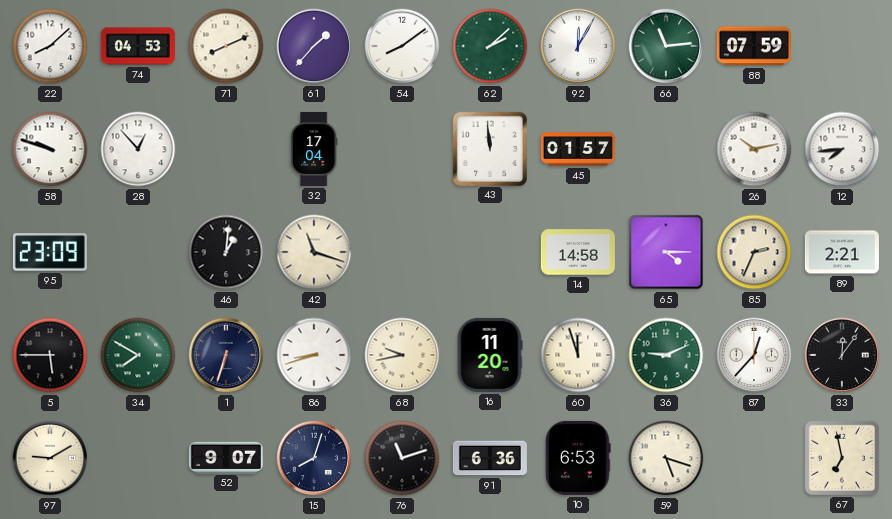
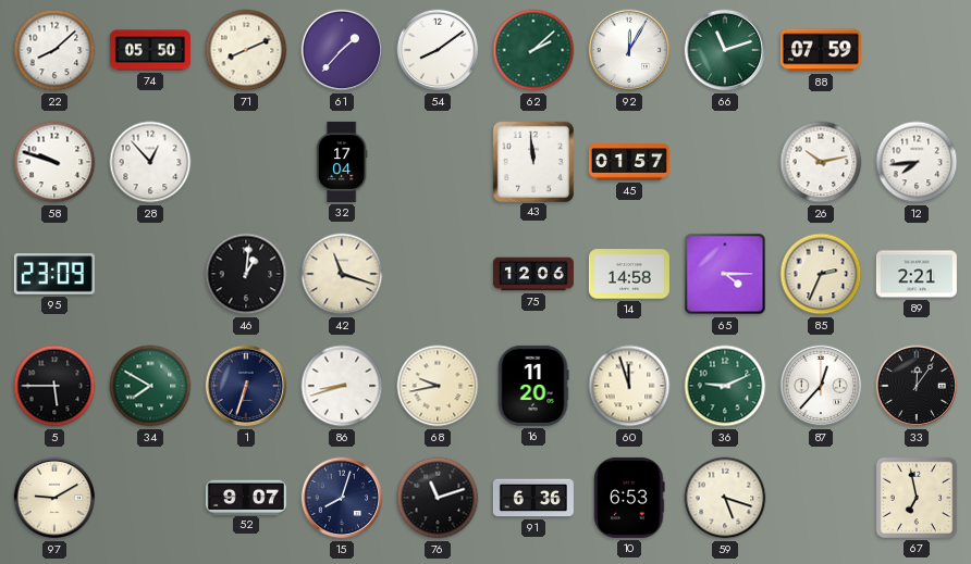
74: 04:53 -> 05:50
66: 11:14 -> 11:12
75: none -> 12:06
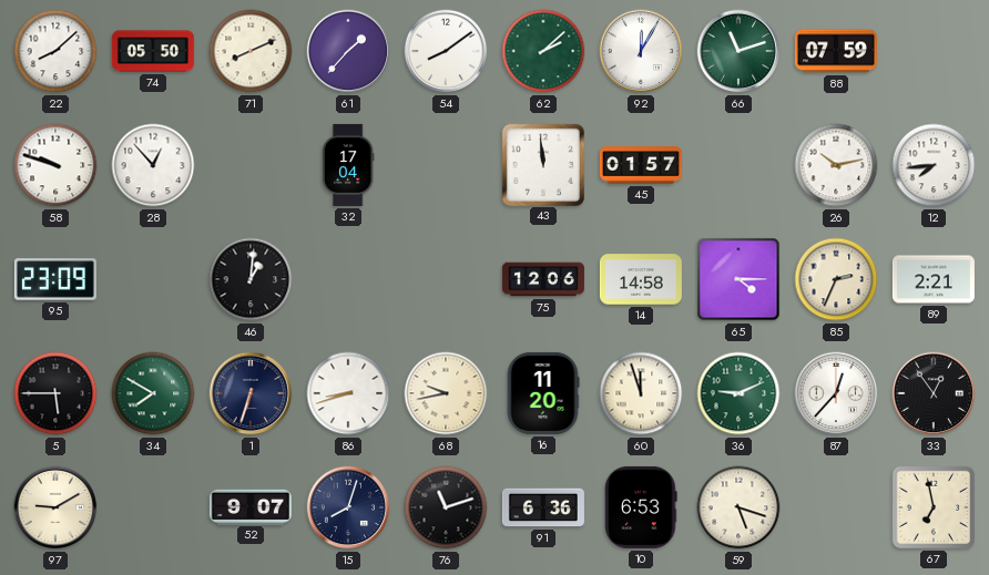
42: 11:18 -> none
33: 12:06 -> 12:54
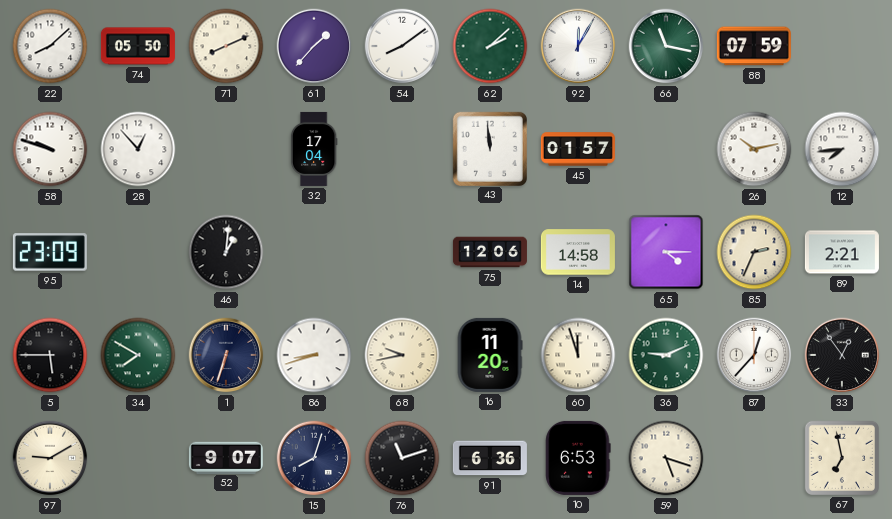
66: 11:12 -> 11:17
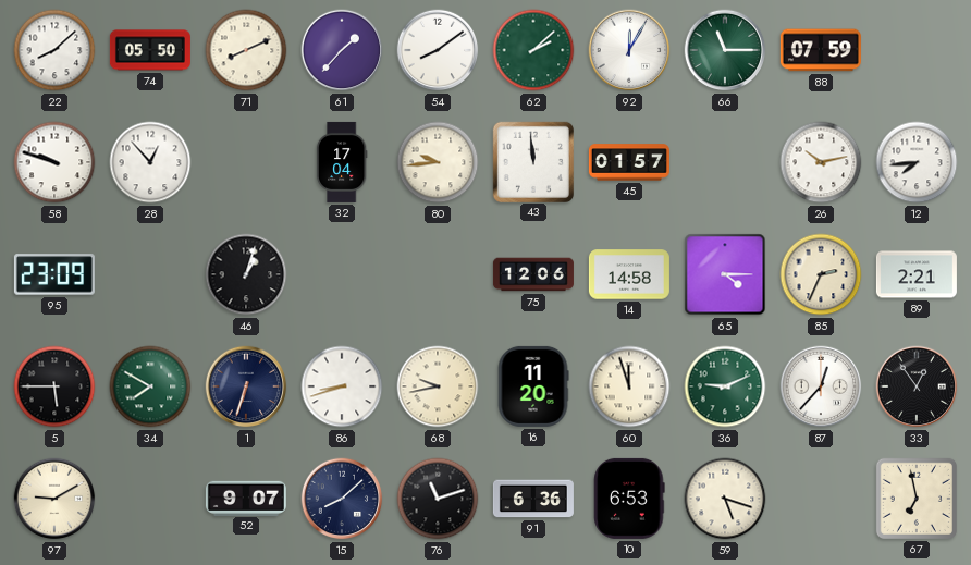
66: 11:17 -> 11:15
80: none -> 9:44
46: 1:01 -> 1:03
15: 8:03 -> 8:08
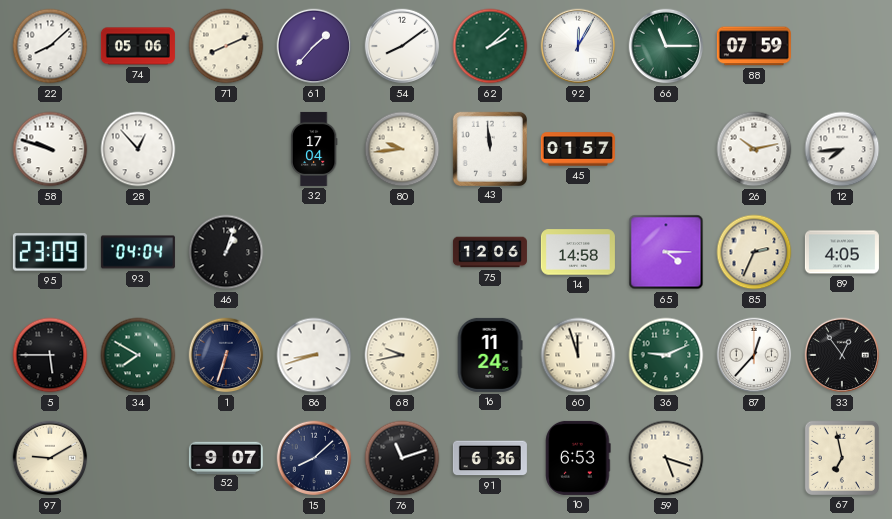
74: 05:50 -> 05:06
93: none -> 04:04
89: 2:21 -> 4:05
16: 11:20 -> 11:24
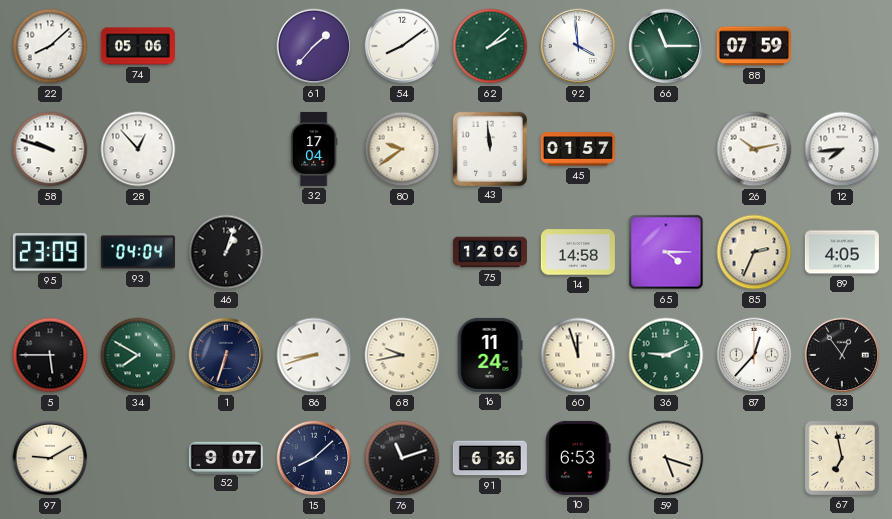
71: 8:11 -> none
92: 12:05 -> 3:59
80: 9:44 -> 9:39
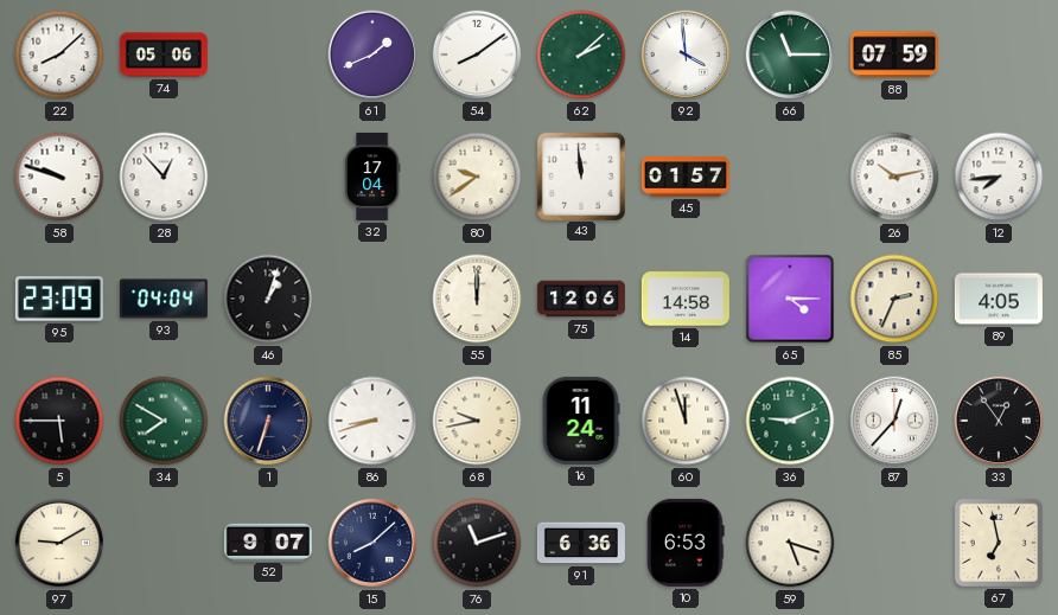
61: 1:37 -> 1:41
55: none -> 12:00
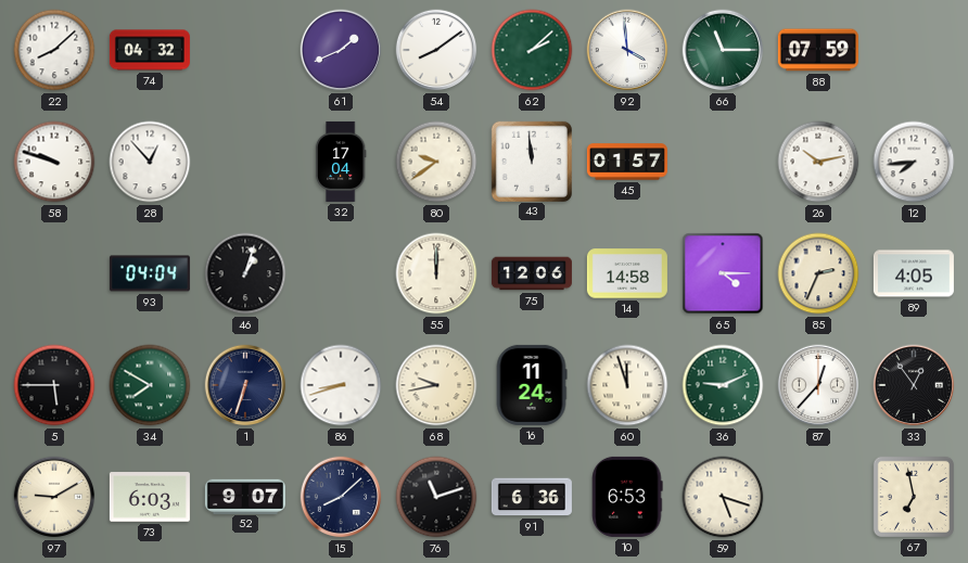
74: 05:06 -> 04:32
95: 23:09 -> none
73: none -> 6:03
